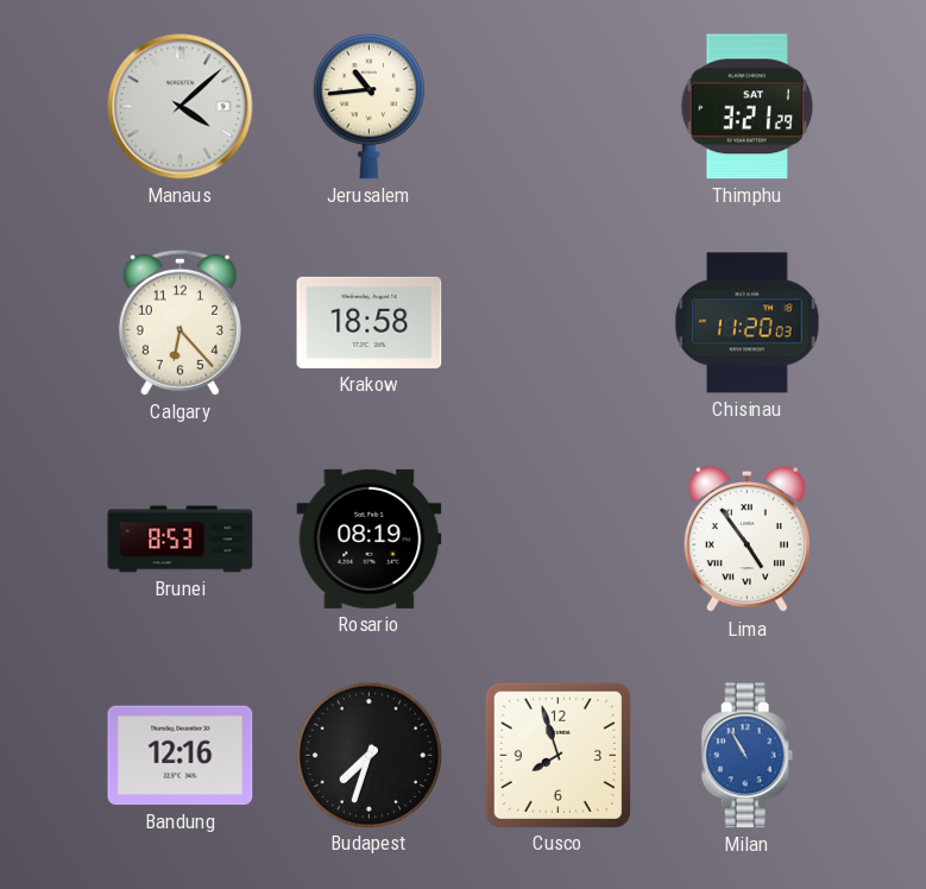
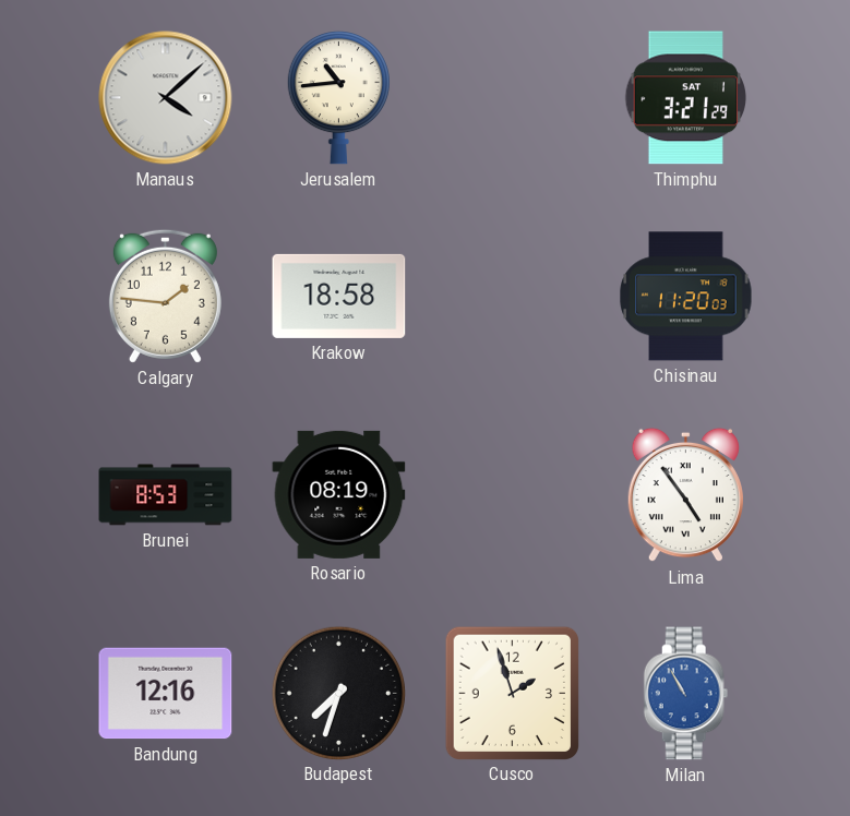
Calgary: 6:23 -> 1:46
Cusco: 7:57 -> 1:57
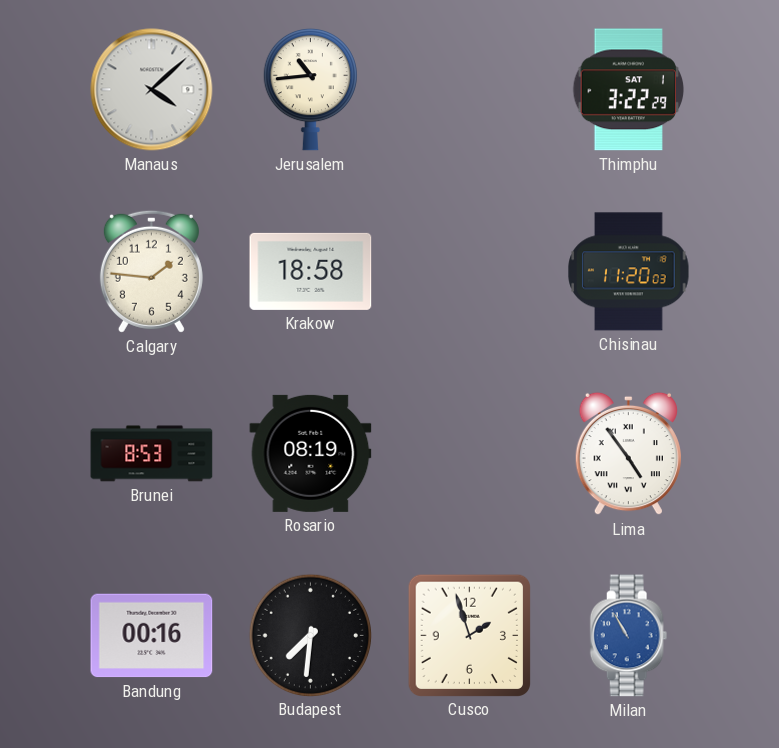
Thimphu: 3:21 -> 3:22
Bandung: 12:16 -> 00:16
Budapest: 7:33 -> 7:31
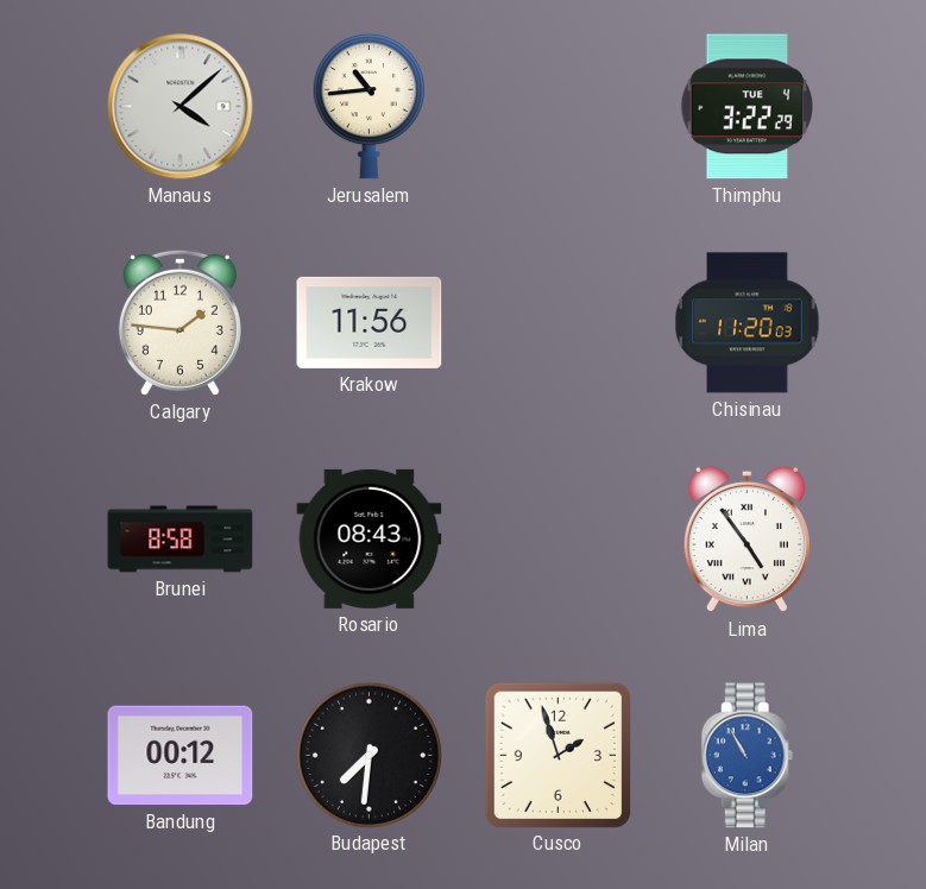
Thimphu date: SAT 1 -> TUE 4
Krakow: 18:58 -> 11:56
Brunei: 8:53 -> 8:58
Rosario: 08:19 -> 08:43
Bandung: 00:16 -> 00:12
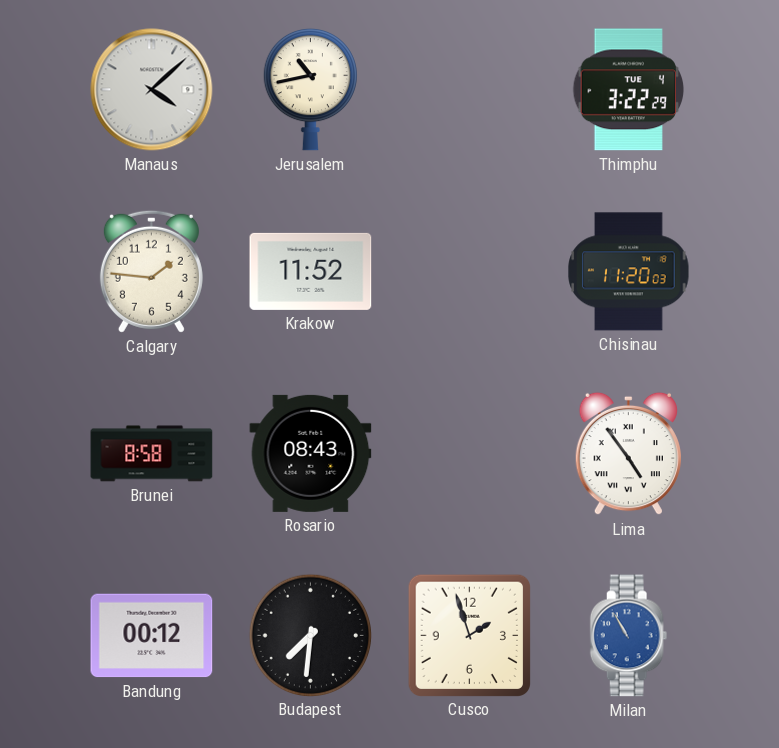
Jerusalem: 10:44 -> 10:43
Krakow: 11:56 -> 11:52
